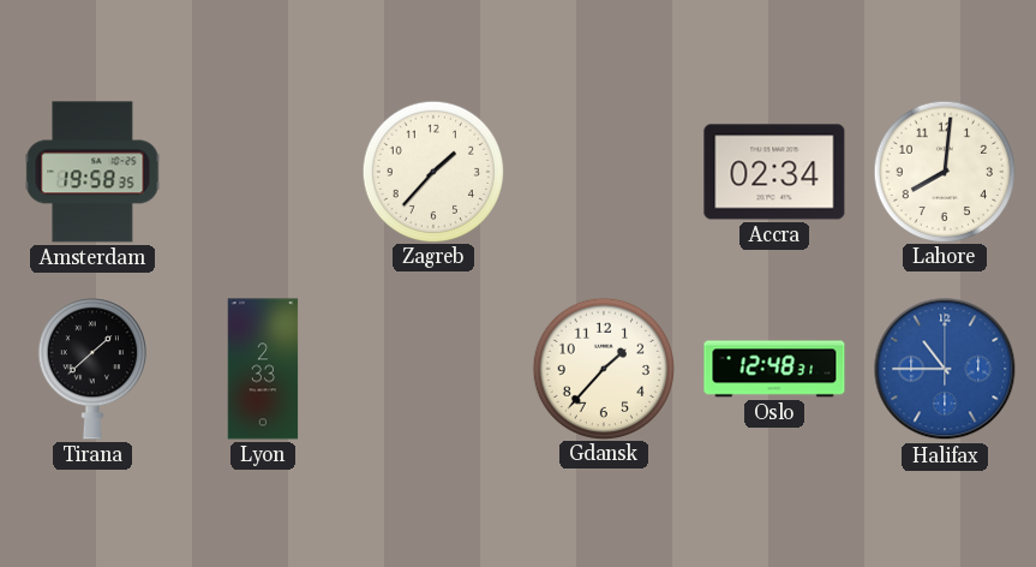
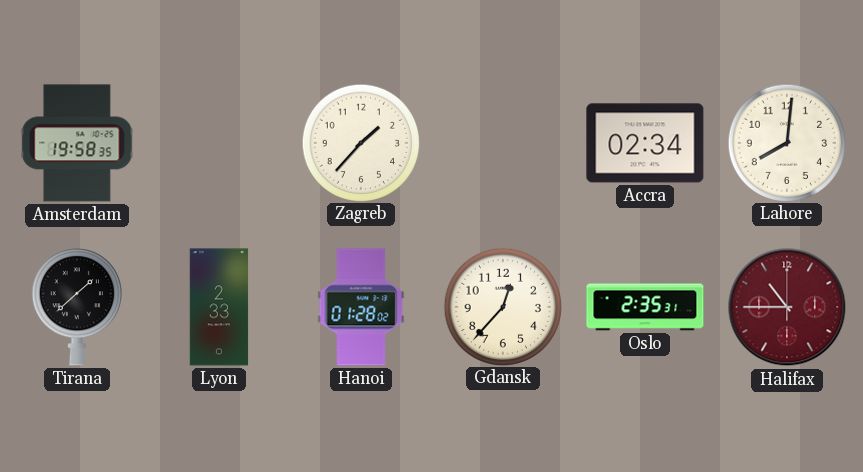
Hanoi: none -> 01:28
Gdansk: 1:37 -> 12:37
Oslo: 12:48 -> 2:35
Halifax dial: blue -> burgundy
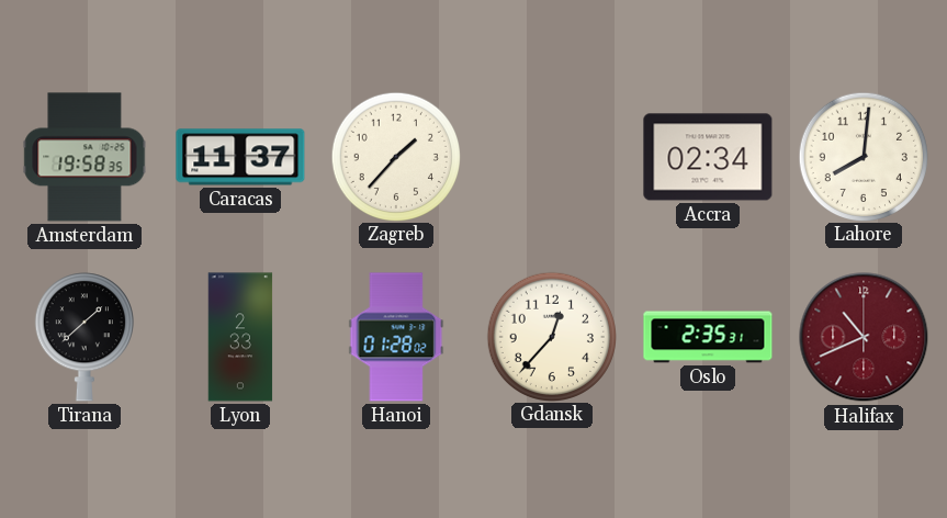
Caracas: none -> 11:37
Halifax: 10:45 -> 10:41
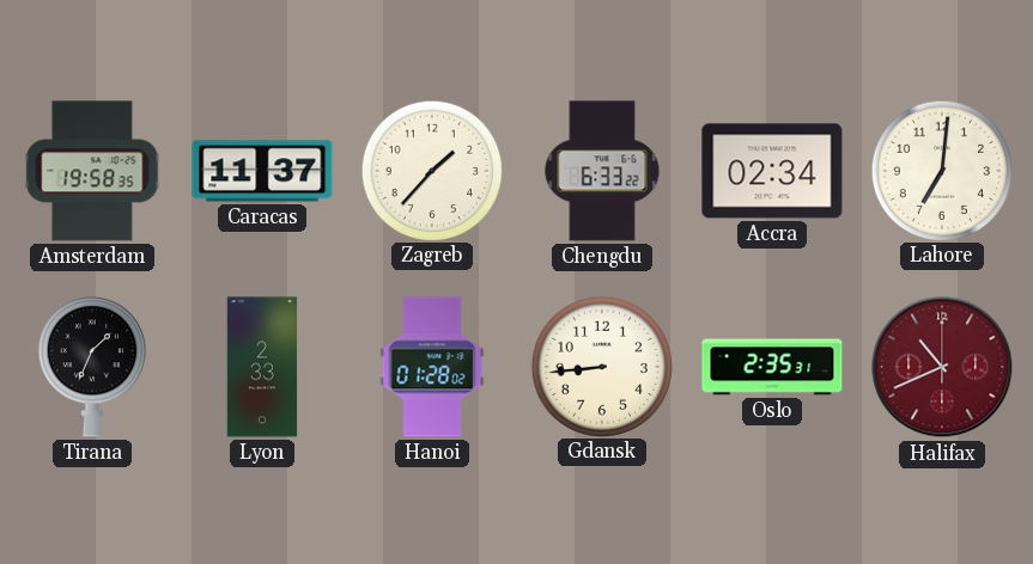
Chengdu: none -> 6:33
Lahore: 8:01 -> 7:01
Tirana: 1:38 -> 1:34
Gdansk: 12:37 -> 8:44
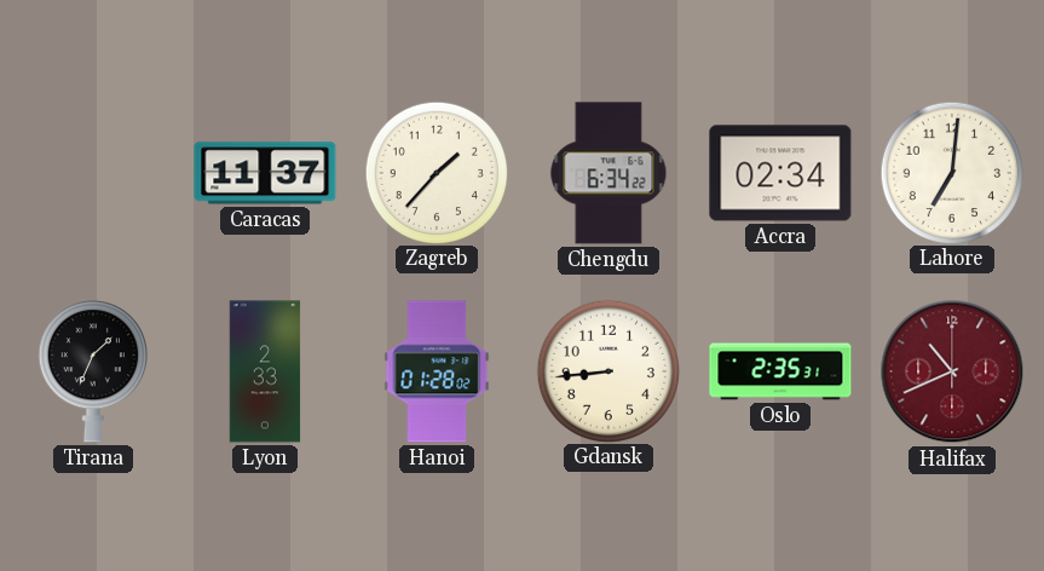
Amsterdam: 19:58 -> none
Chengdu: 6:33 -> 6:34
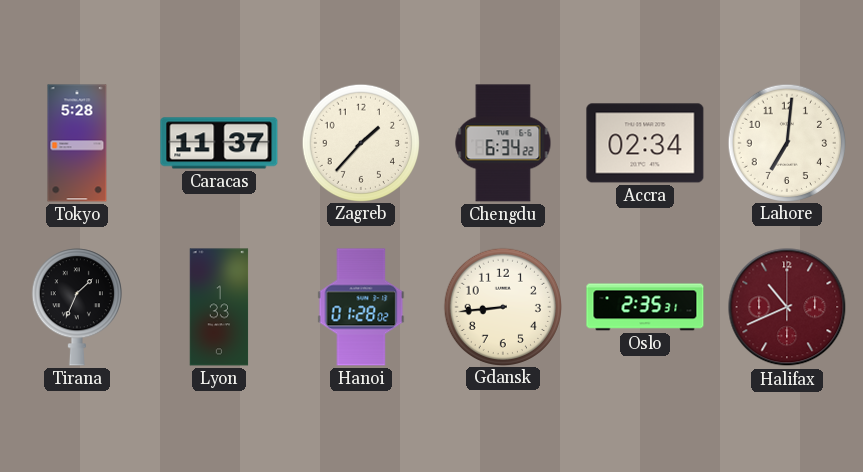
Tokyo: none -> 5:28
Lyon: 2:33 -> 1:33
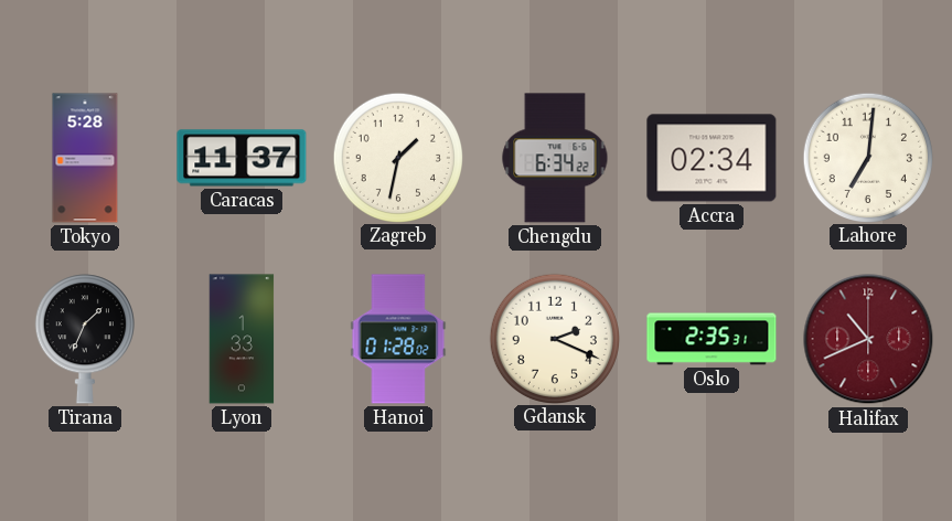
Zagreb: 1:37 -> 1:32
Gdansk: 8:44 -> 2:19
